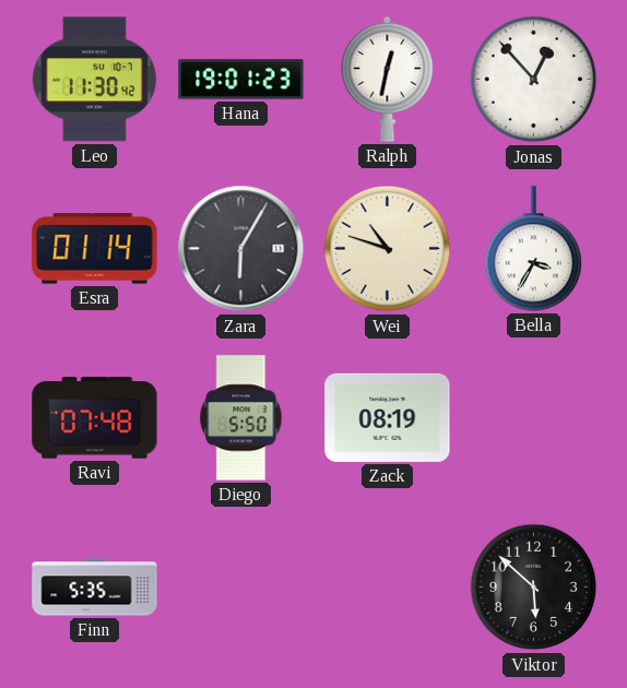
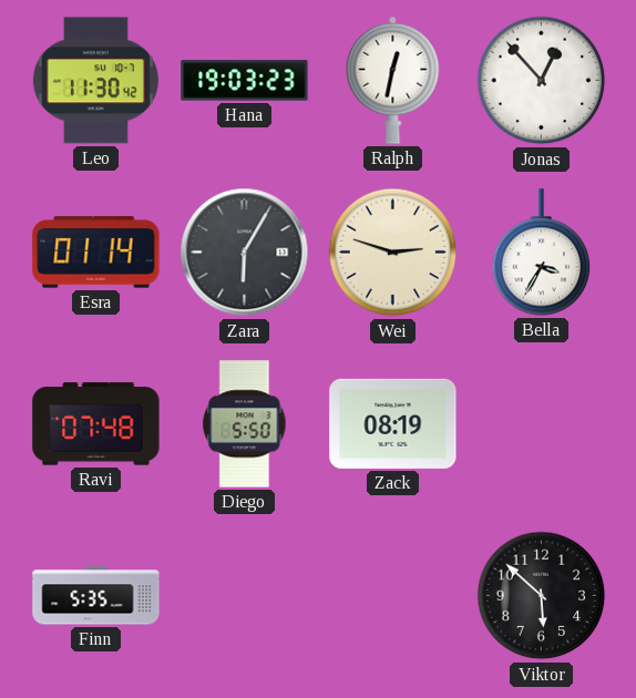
Hana: 19:01 -> 19:03
Wei: 10:48 -> 2:48
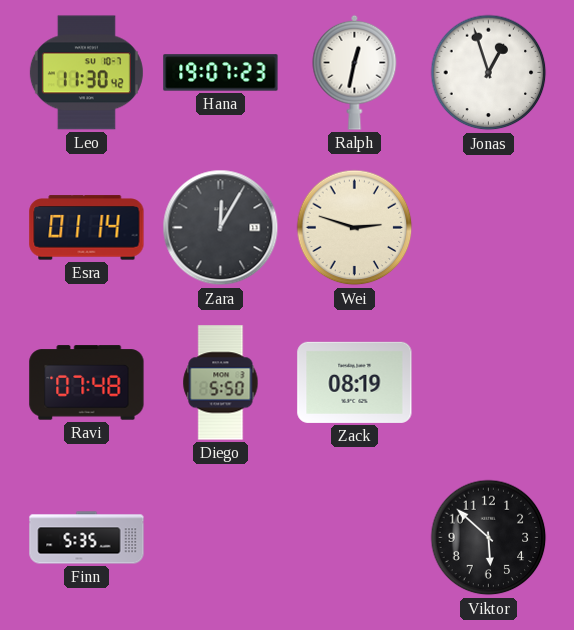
Hana: 19:03 -> 19:07
Jonas: 12:53 -> 12:57
Zara: 6:05 -> 12:05
Bella: 3:35 -> none
